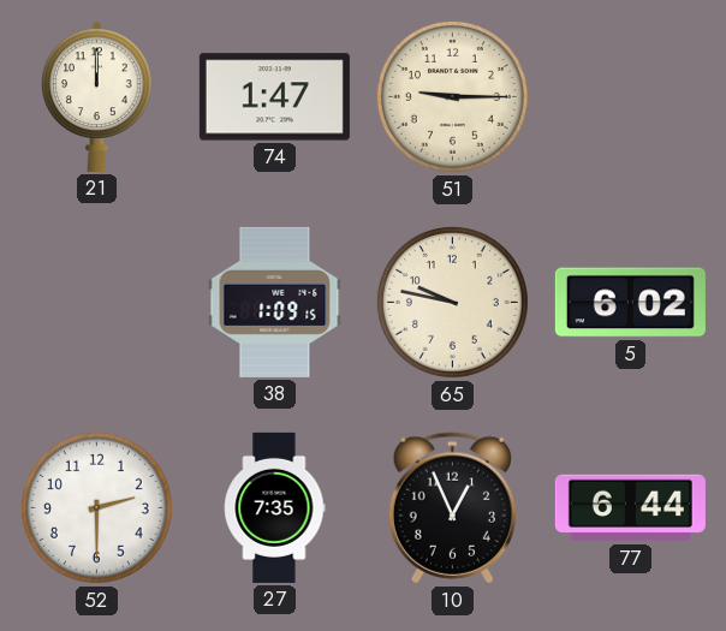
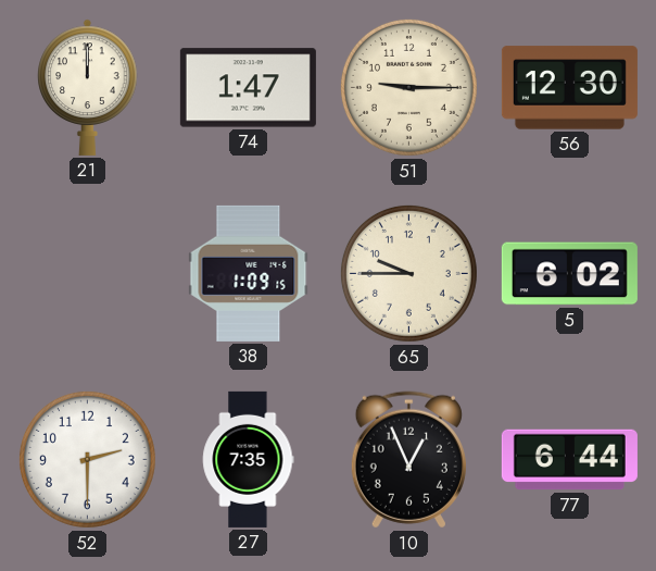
56: none -> 12:30
65: 9:47 -> 9:45
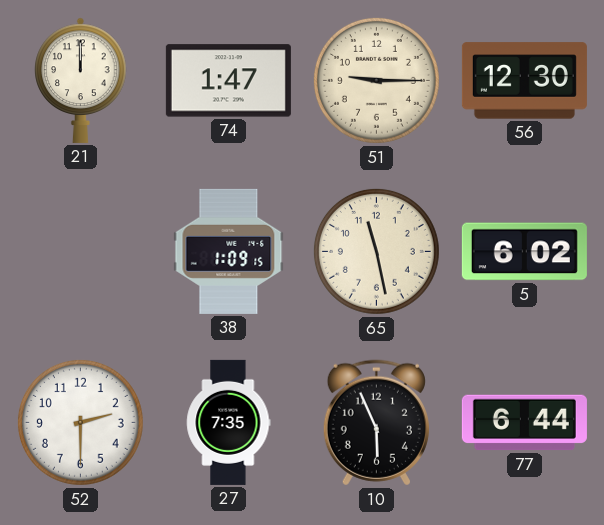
65: 9:45 -> 11:28
10: 12:56 -> 5:56
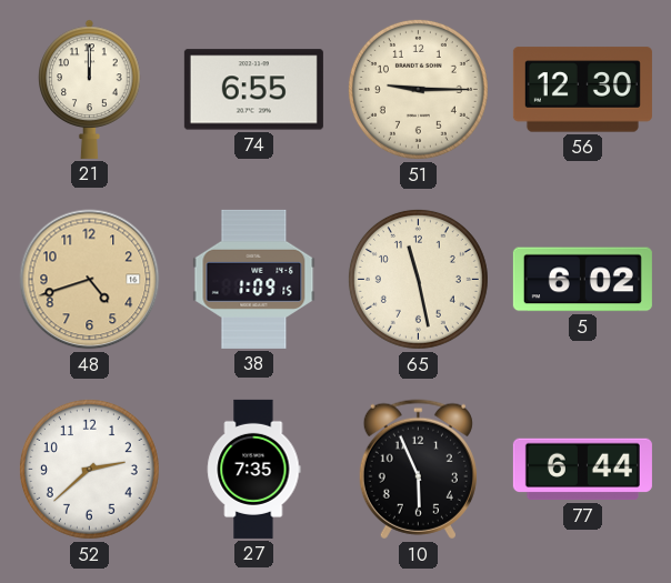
74: 1:47 -> 6:55
48: none -> 4:42
52: 2:30 -> 2:38
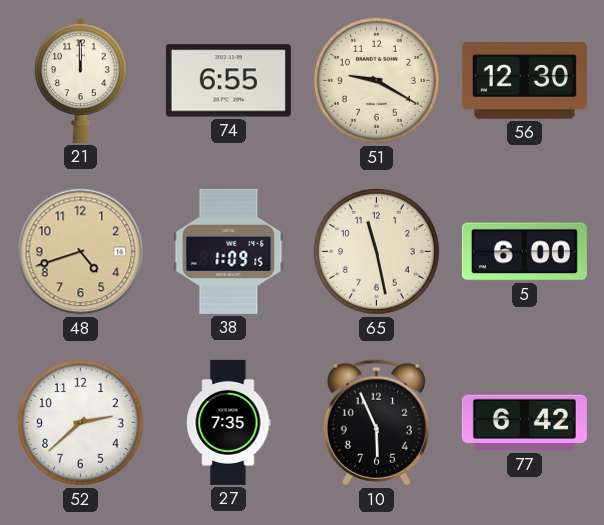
51: 9:15 -> 9:20
5: 6:02 -> 6:00
77: 6:44 -> 6:42
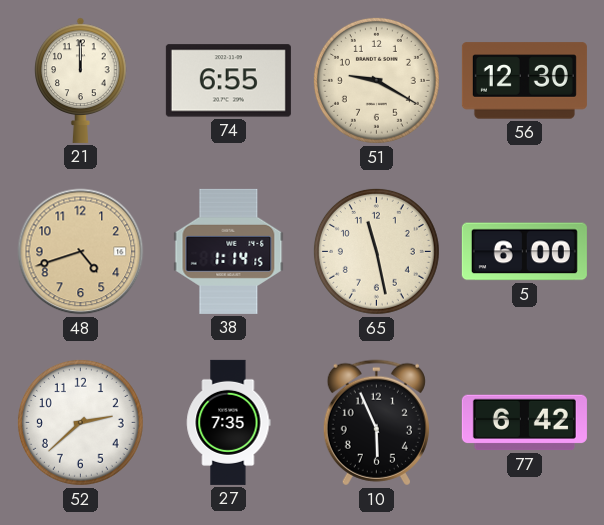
38: 1:09 -> 1:14
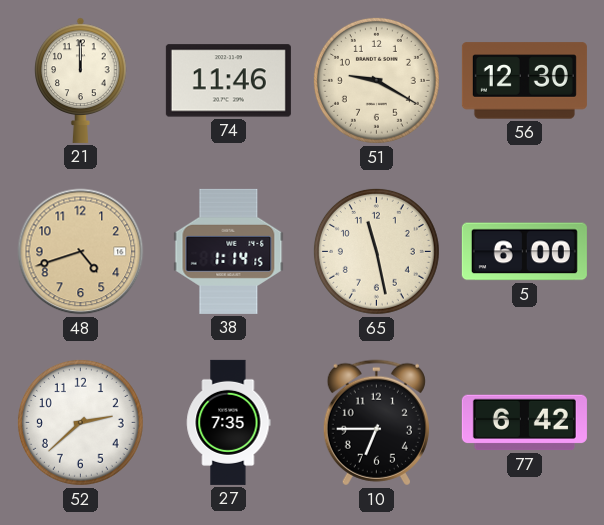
74: 6:55 -> 11:46
10: 5:56 -> 6:45
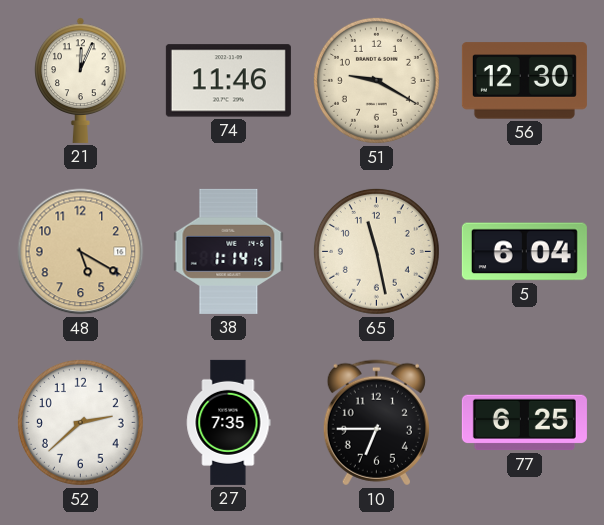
21: 12:00 -> 12:04
48: 4:42 -> 5:20
5: 6:00 -> 6:04
77: 6:42 -> 6:25
